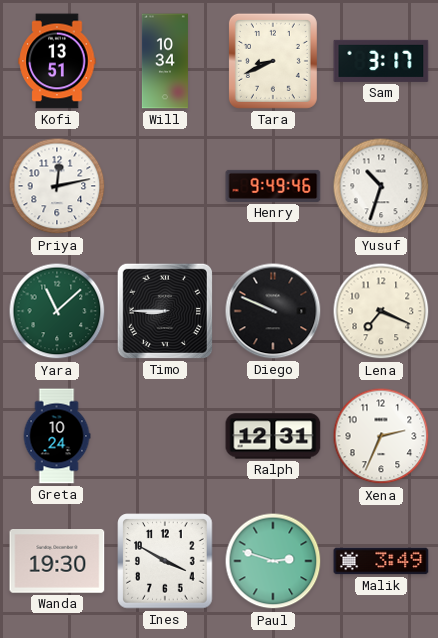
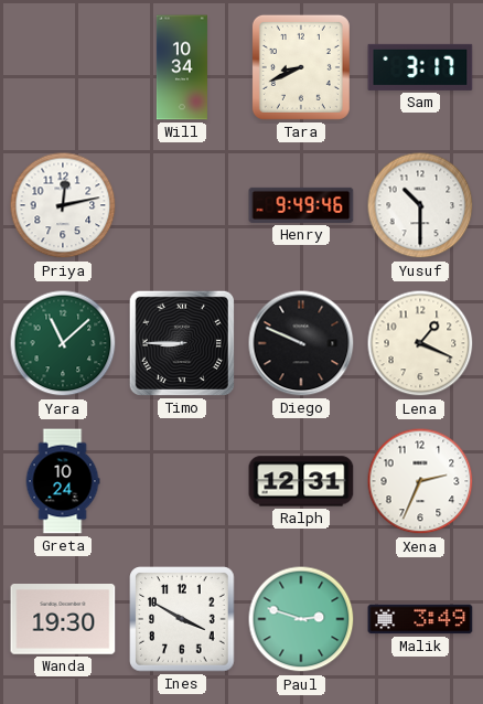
Kofi: 13:51 -> none
Yusuf: 10:33 -> 10:30
Lena: 7:19 -> 1:19
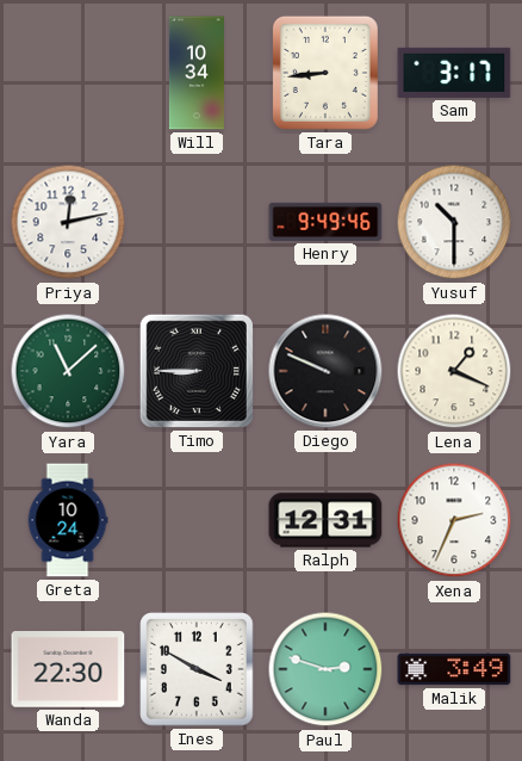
Tara: 8:41 -> 8:44
Wanda: 19:30 -> 22:30
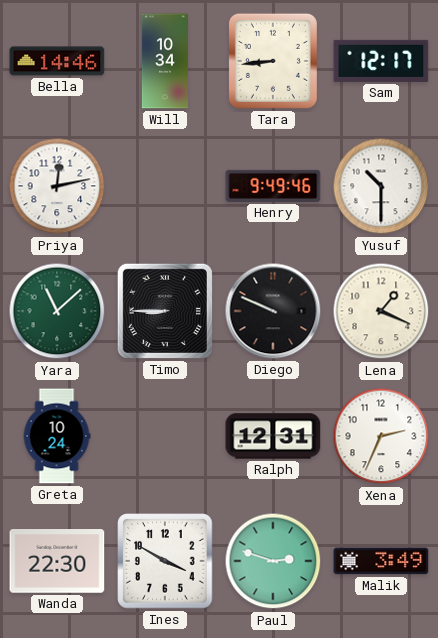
Bella: none -> 14:46
Sam: 3:17 -> 12:17
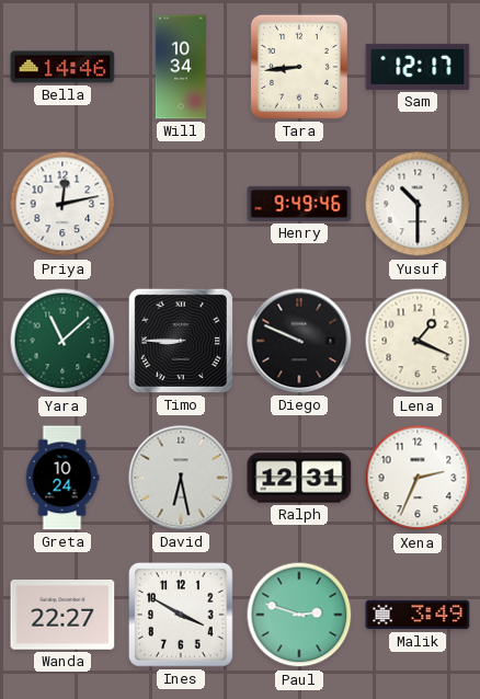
David: none -> 6:28
Wanda: 22:30 -> 22:27
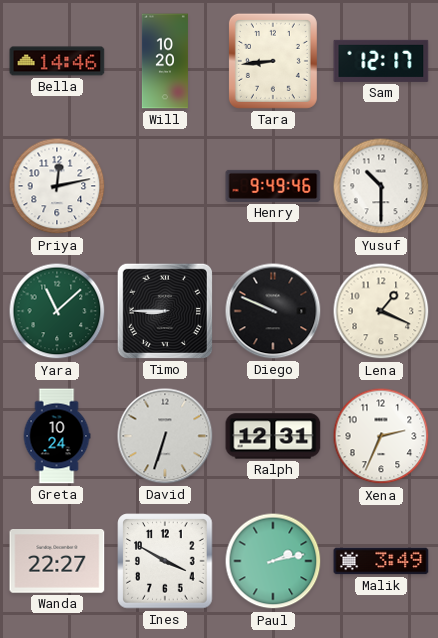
Will: 10:34 -> 10:20
David: 6:28 -> 6:33
Paul: 2:48 -> 2:13
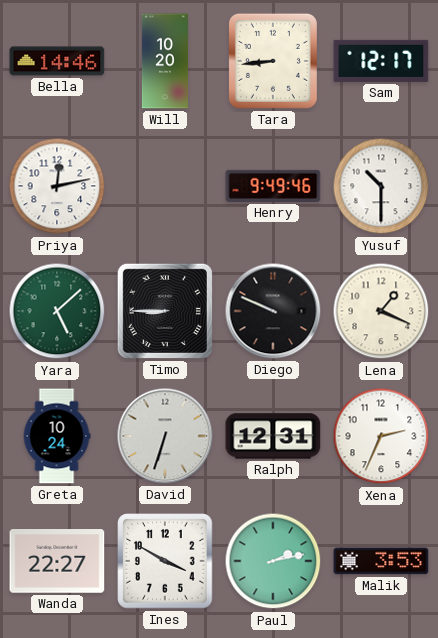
Yara: 11:08 -> 5:08
Malik: 3:49 -> 3:53
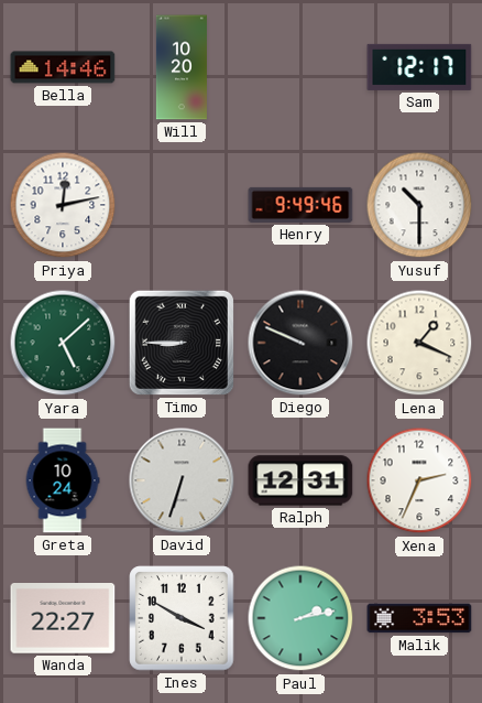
Tara: 8:44 -> none
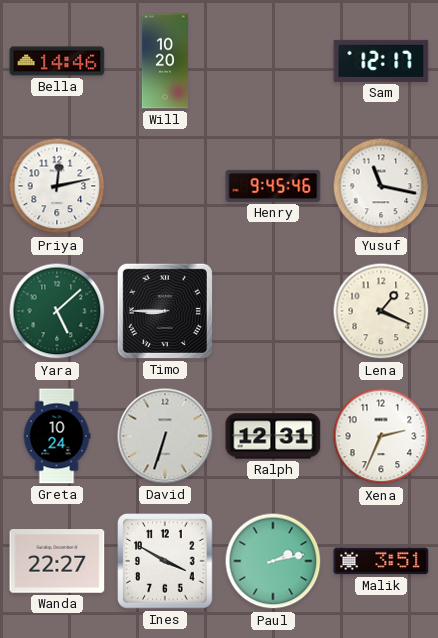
Henry: 9:49 -> 9:45
Yusuf: 10:30 -> 11:17
Diego: 9:49 -> none
Malik: 3:53 -> 3:51
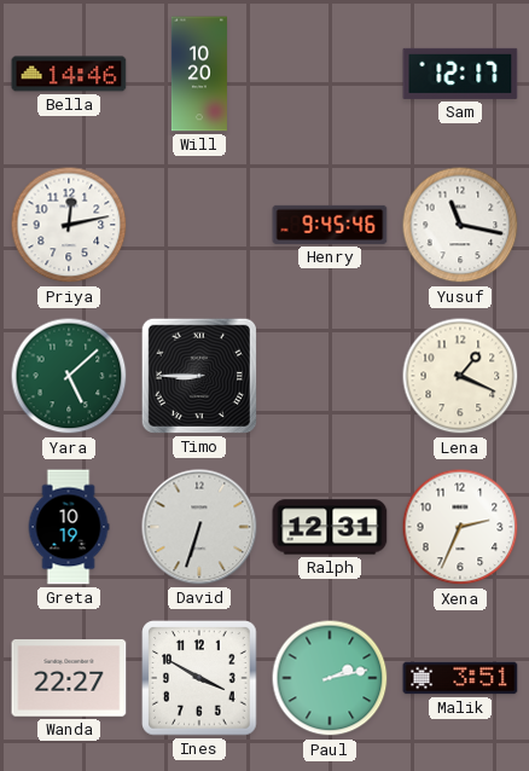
Greta: 10:24 -> 10:19
